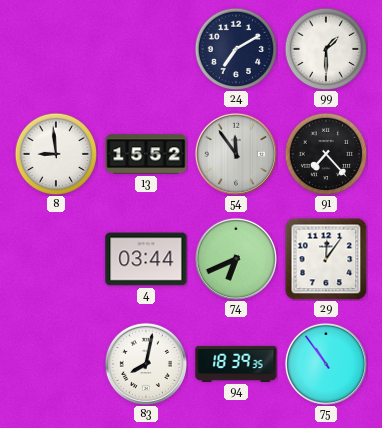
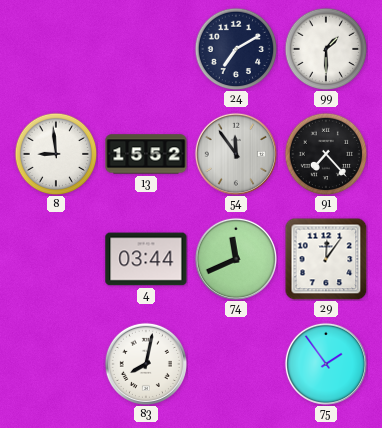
74: 6:41 -> 11:41
94: 18:39 -> none
75: 10:54 -> 1:54
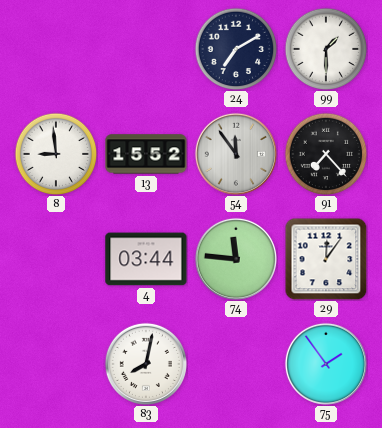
74: 11:41 -> 11:46
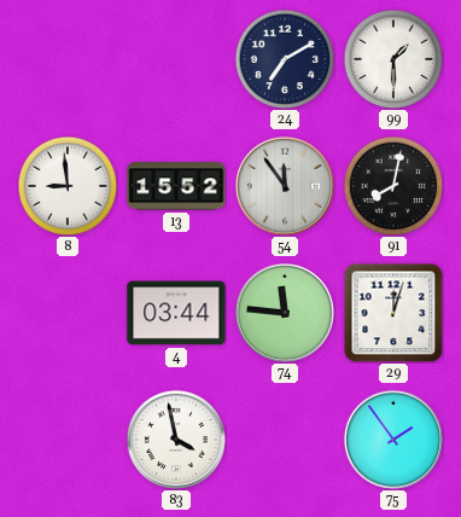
91: 7:23 -> 8:02
29: 12:06 -> 12:03
83: 8:02 -> 3:58
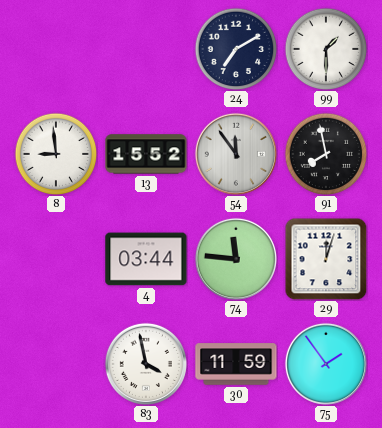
91: 8:02 -> 7:58
30: none -> 11:59
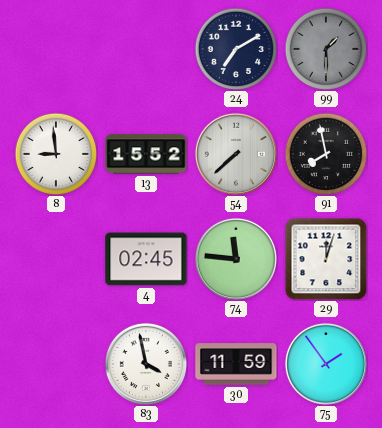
99 dial: white -> grey
54: 11:54 -> 7:38
4: 03:44 -> 02:45
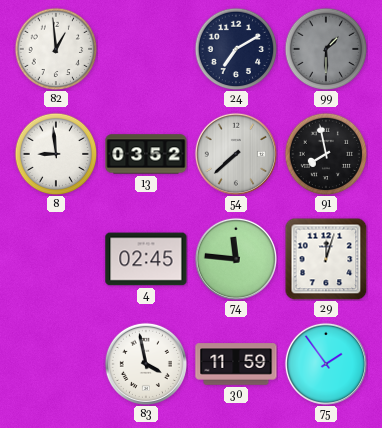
82: none -> 12:59
13: 15:52 -> 03:52
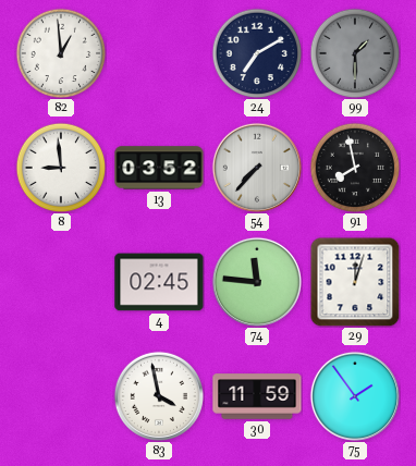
54: 7:38 -> 7:37
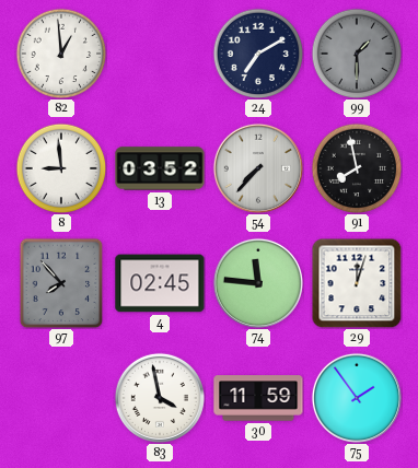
97: none -> 7:53
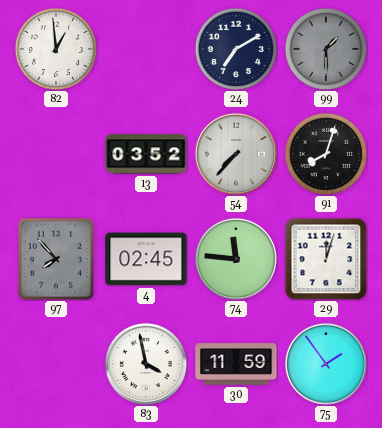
8: 8:59 -> none
91: 7:58 -> 8:03
